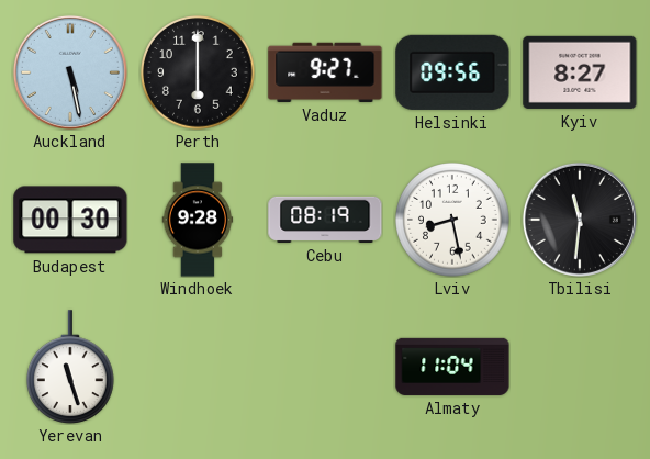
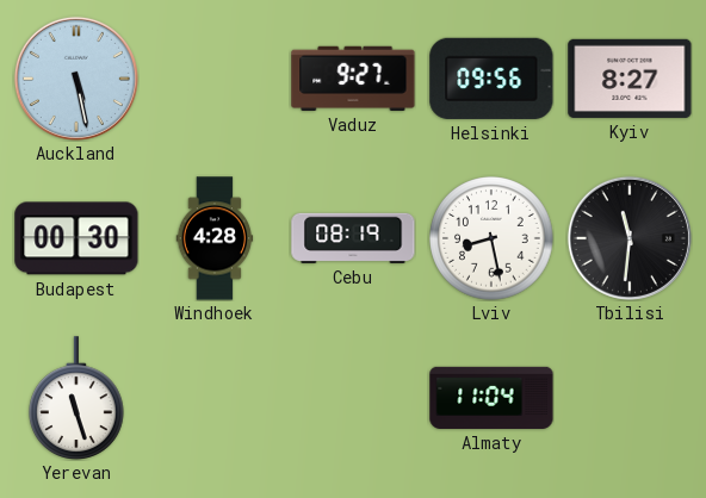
Perth: 6:00 -> none
Windhoek: 9:28 -> 4:28
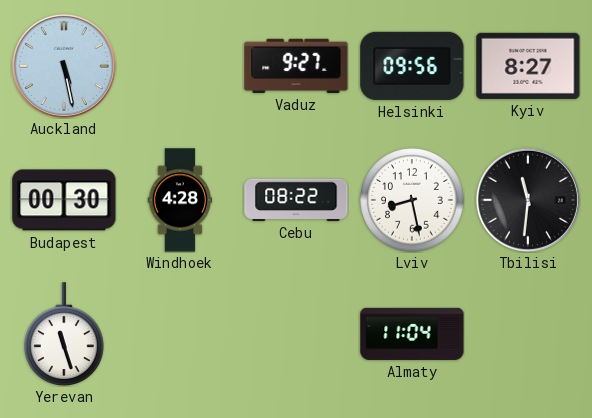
Cebu: 08:19 -> 08:22
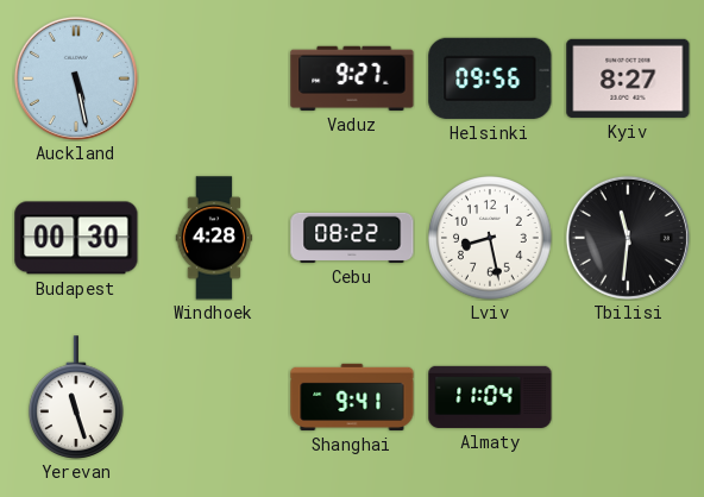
Shanghai: none -> 9:41
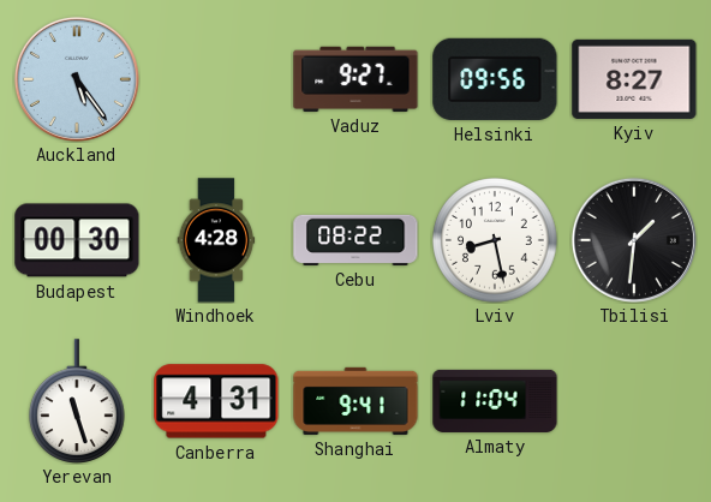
Auckland: 5:28 -> 5:24
Tbilisi: 11:31 -> 1:31
Canberra: none -> 4:31
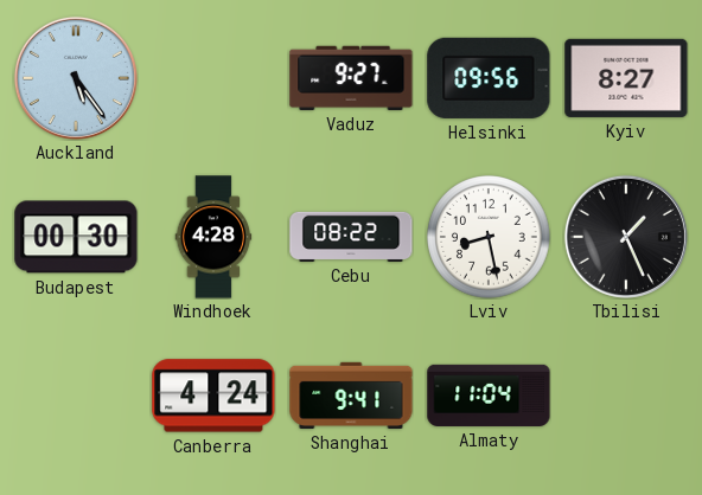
Tbilisi: 1:31 -> 1:26
Yerevan: 11:27 -> none
Canberra: 4:31 -> 4:24
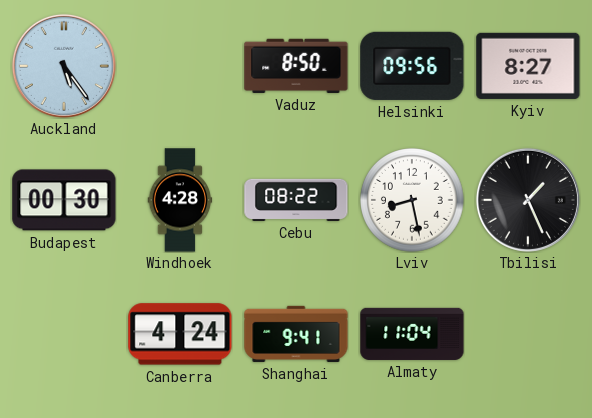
Vaduz: 9:27 -> 8:50
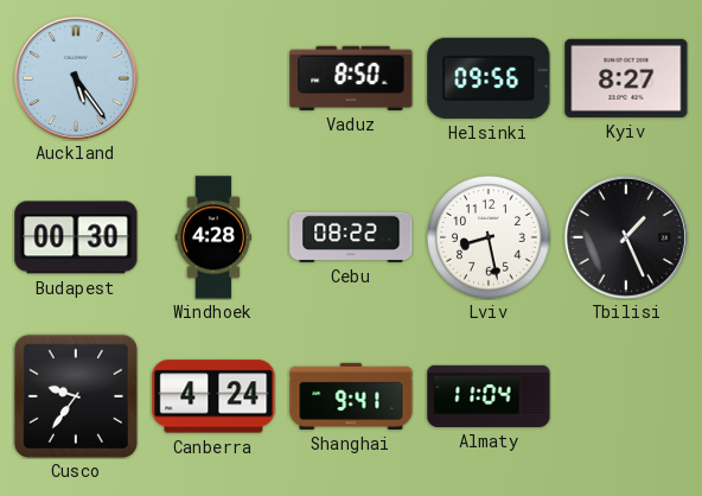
Cusco: none -> 9:36
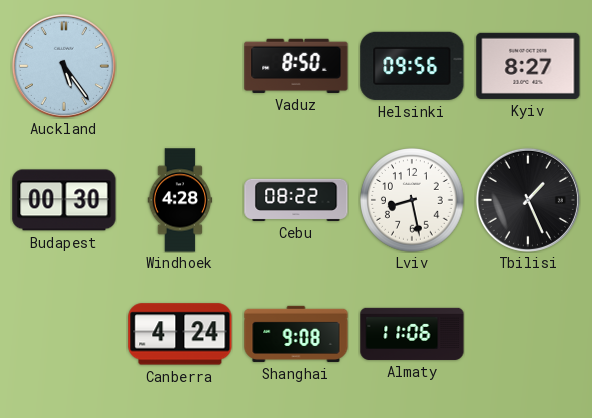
Cusco: 9:36 -> none
Shanghai: 9:41 -> 9:08
Almaty: 11:04 -> 11:06
